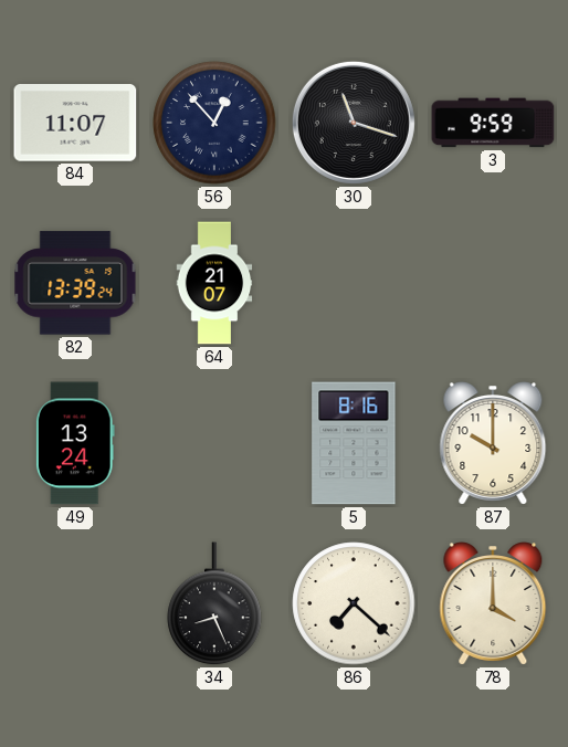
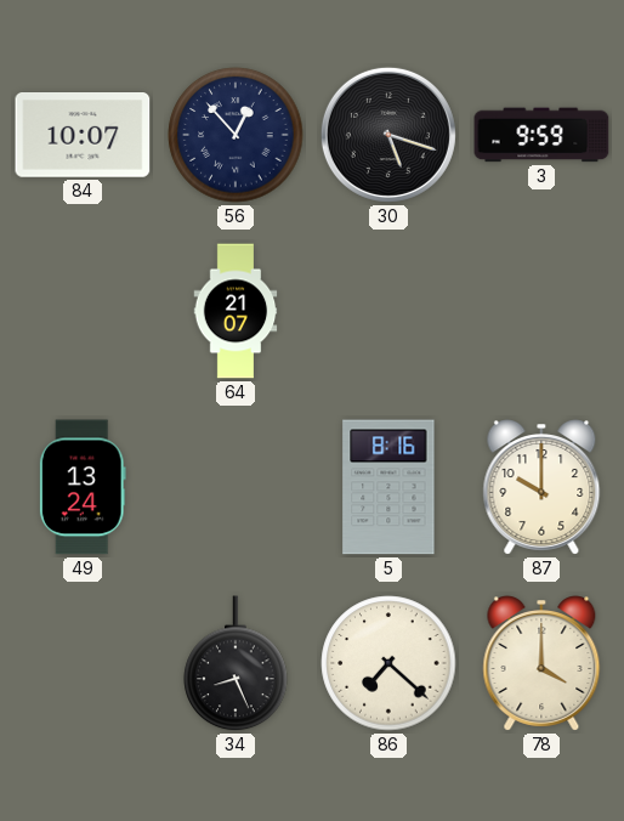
84: 11:07 -> 10:07
30: 11:18 -> 5:18
82: 13:39 -> none
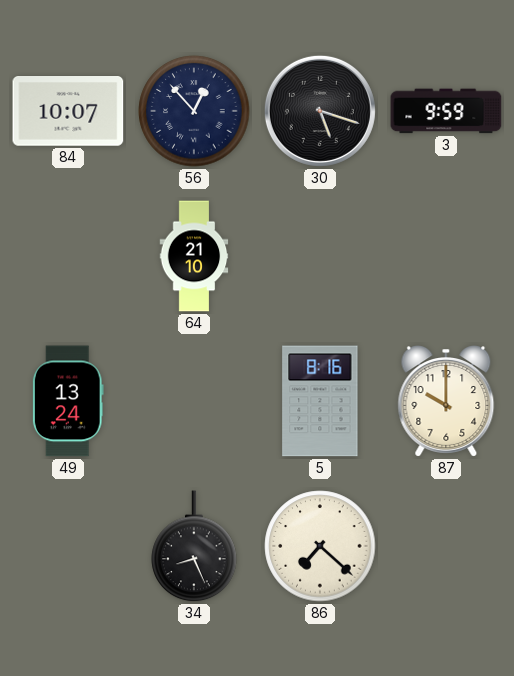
64: 21:07 -> 21:10
78: 4:00 -> none
